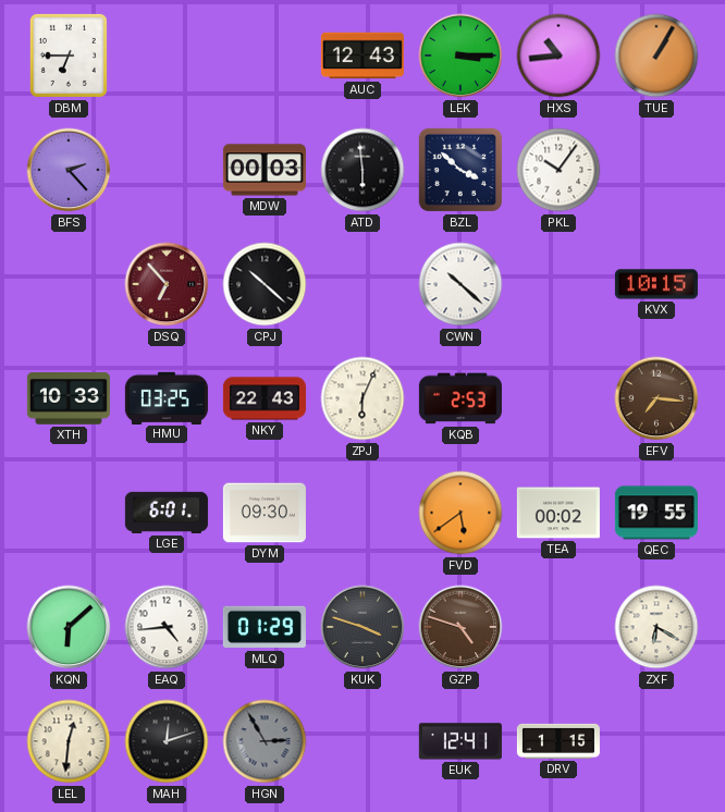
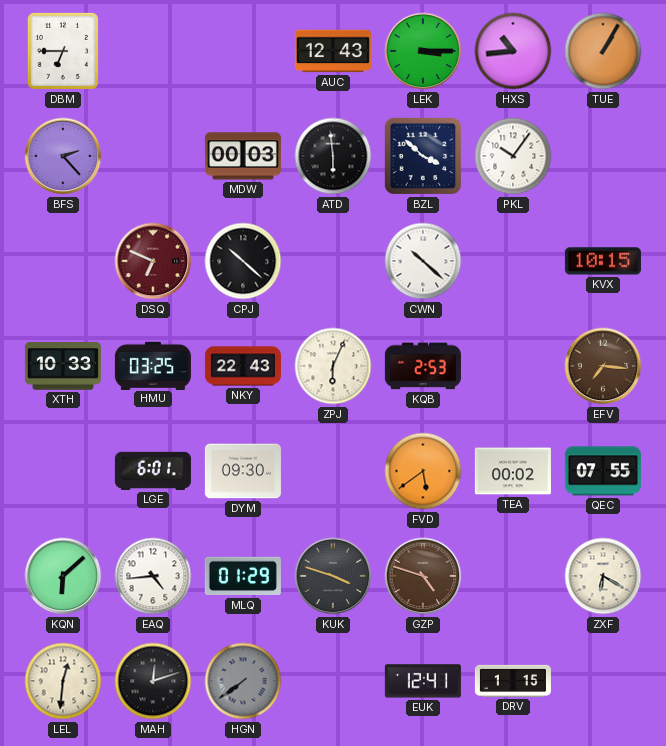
DSQ: 6:53 -> 6:49
QEC: 19:55 -> 07:55
HGN: 2:55 -> 7:39
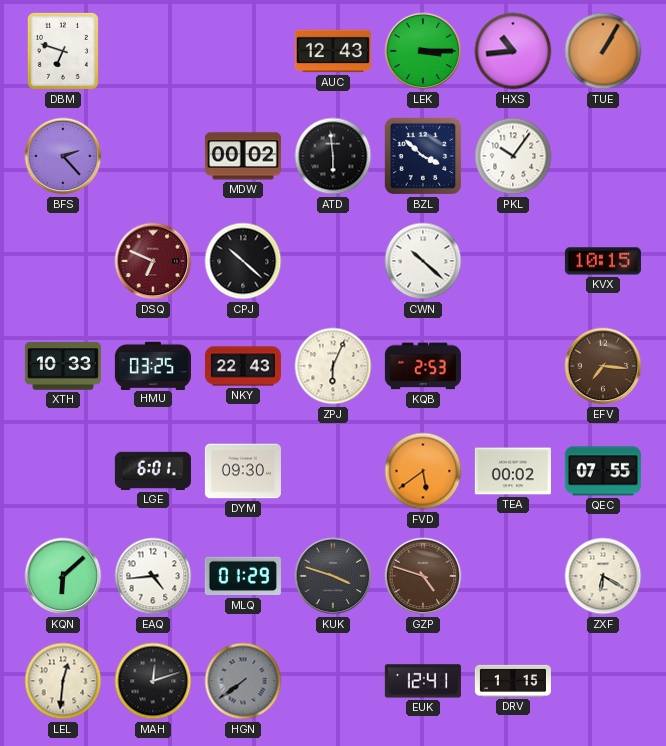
DBM: 6:45 -> 6:48
MDW: 00:03 -> 00:02
